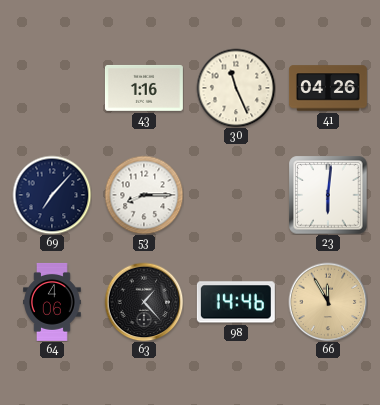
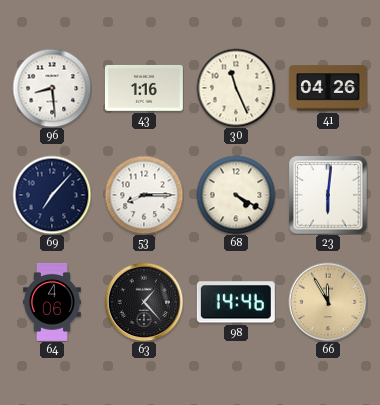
96: none -> 8:29
68: none -> 4:20
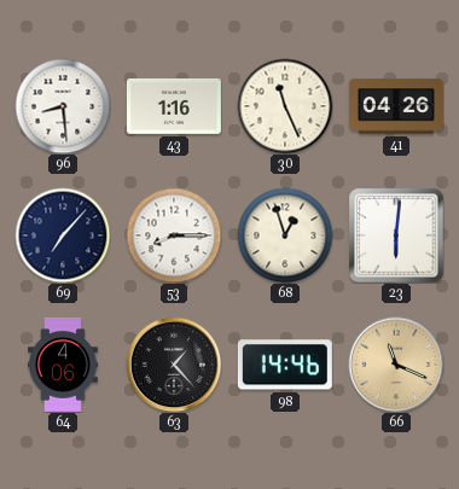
68: 4:20 -> 12:57
66: 11:55 -> 11:19
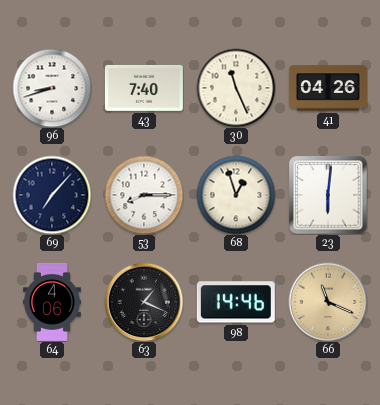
96: 8:29 -> 8:42
43: 1:16 -> 7:40
63: 1:23 -> 1:19
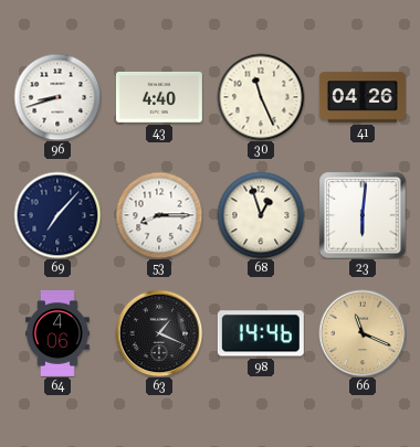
43: 7:40 -> 4:40
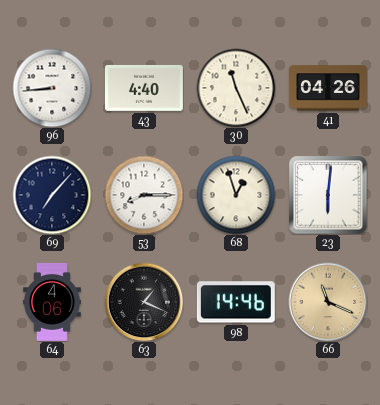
96: 8:42 -> 8:44
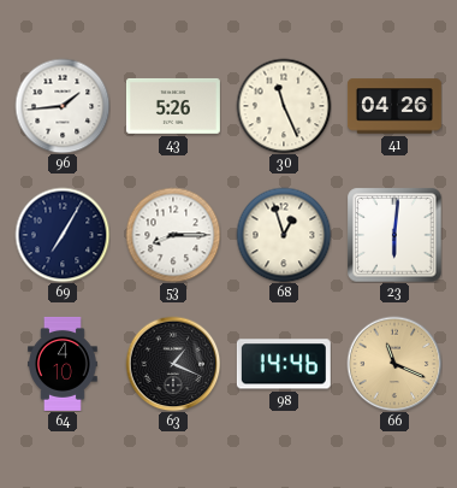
96: 8:44 -> 1:44
43: 4:40 -> 5:26
69: 7:07 -> 7:05
64: 4:06 -> 4:10
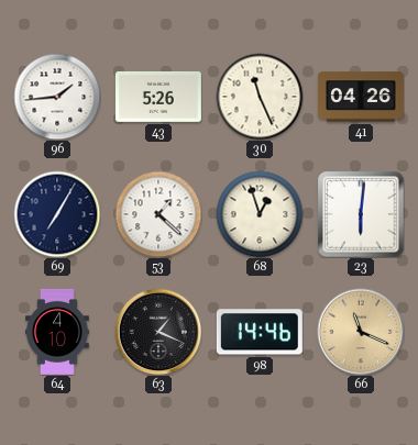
53: 8:15 -> 1:22
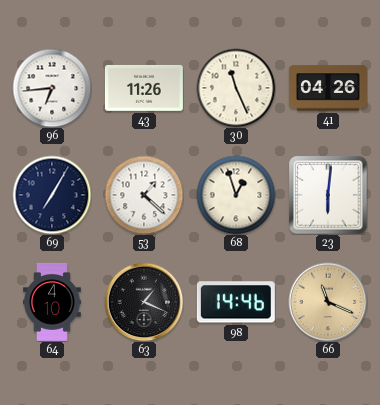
96: 1:44 -> 6:44
43: 5:26 -> 11:26
